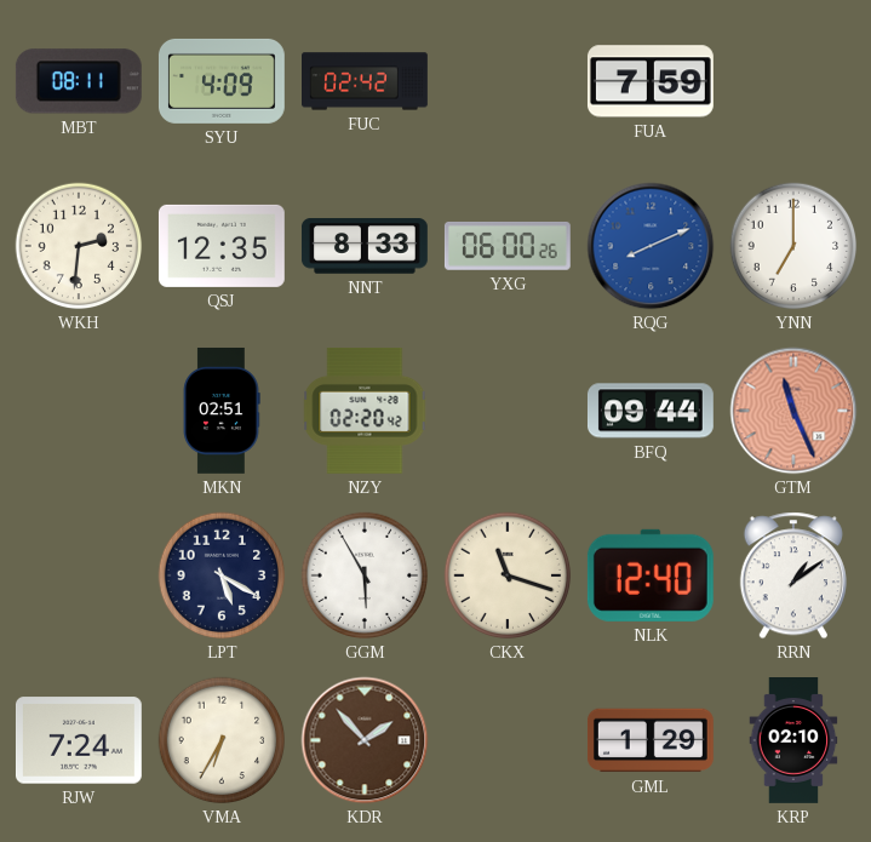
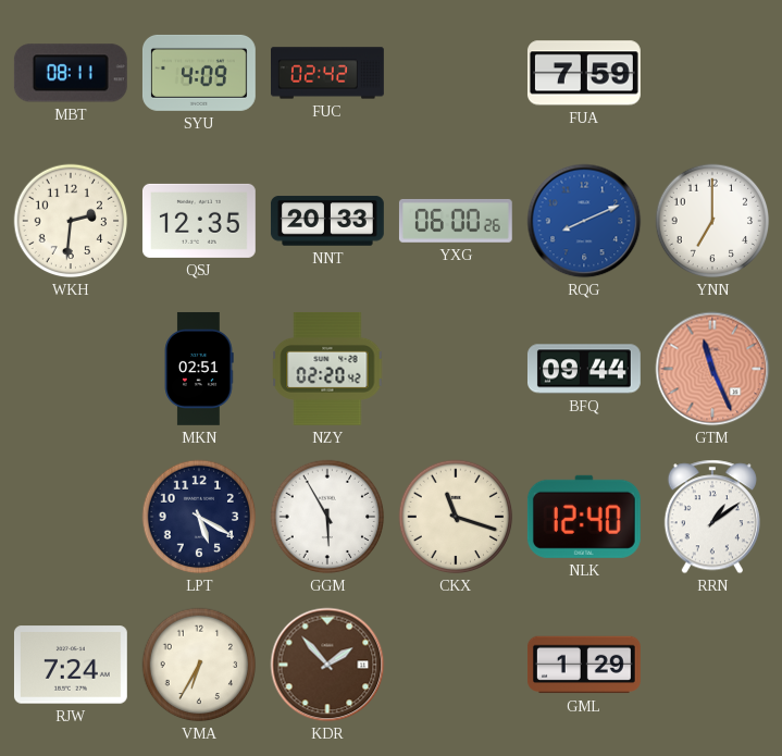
NNT: 8:33 -> 20:33
KRP: 02:10 -> none
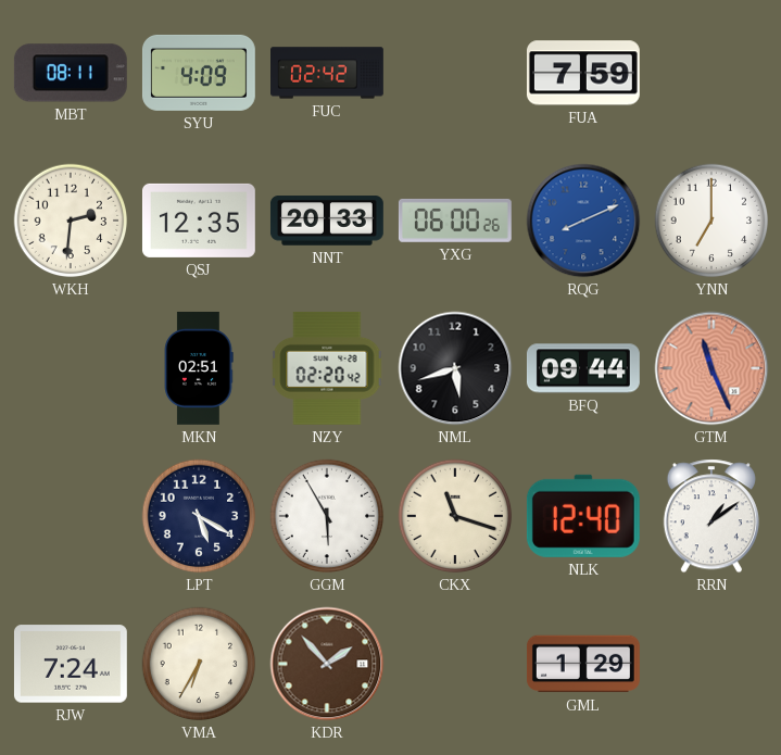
NML: none -> 5:42
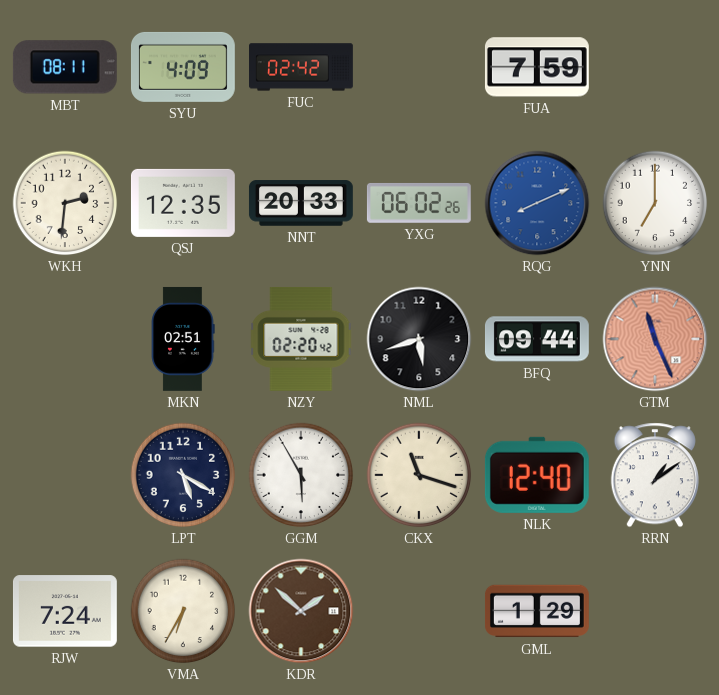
YXG: 06:00 -> 06:02
KDR: 1:53 -> 1:52
